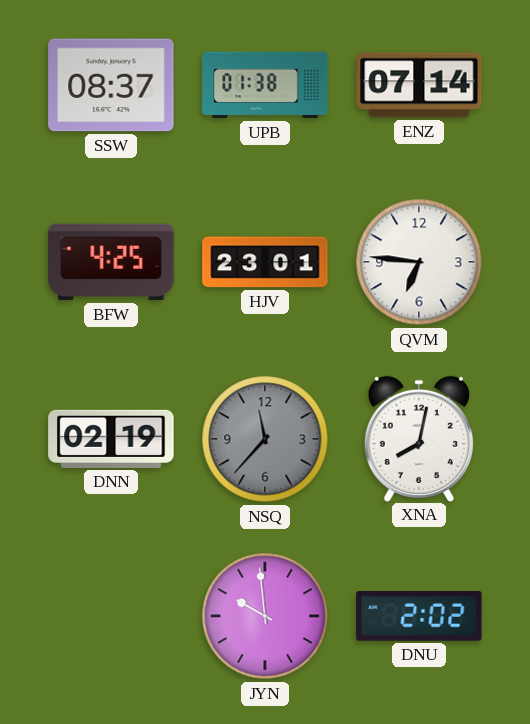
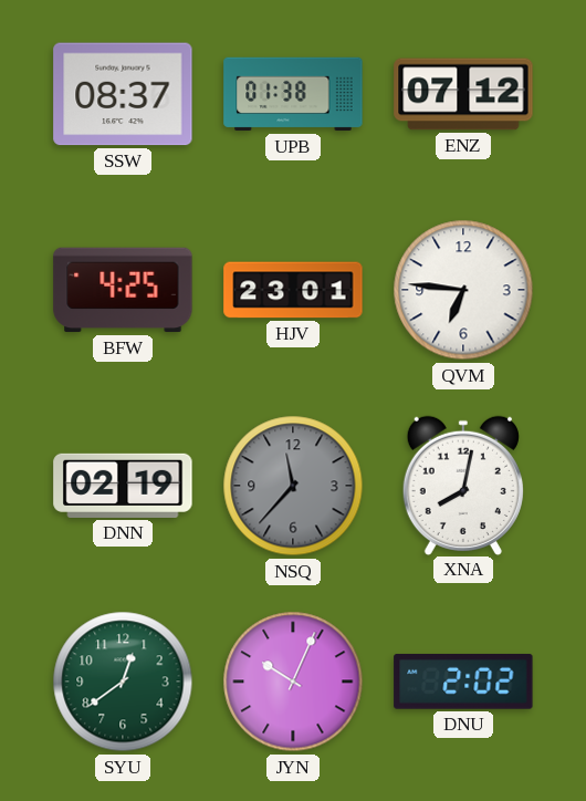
ENZ: 07:14 -> 07:12
SYU: none -> 12:39
JYN: 9:59 -> 10:04
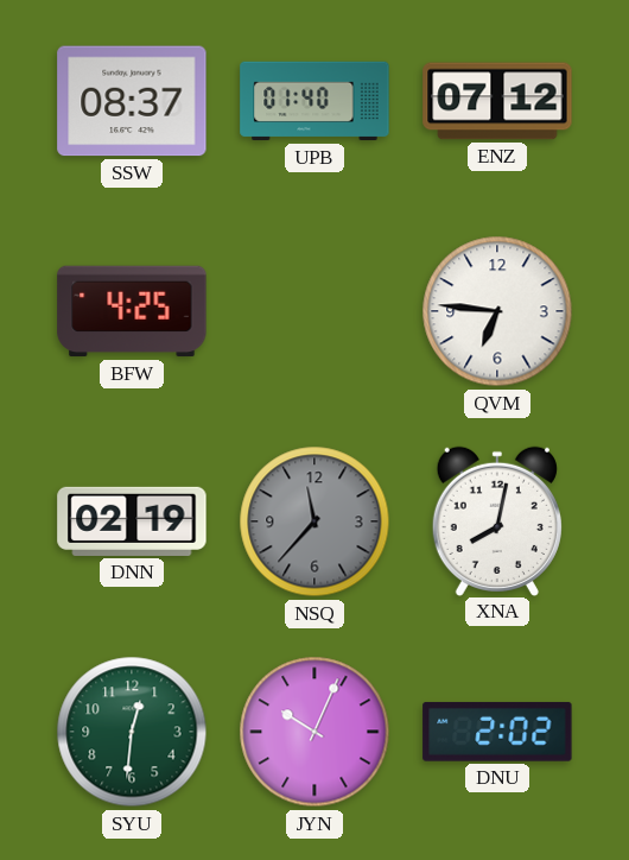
UPB: 01:38 -> 01:40
HJV: 23:01 -> none
SYU: 12:39 -> 12:31
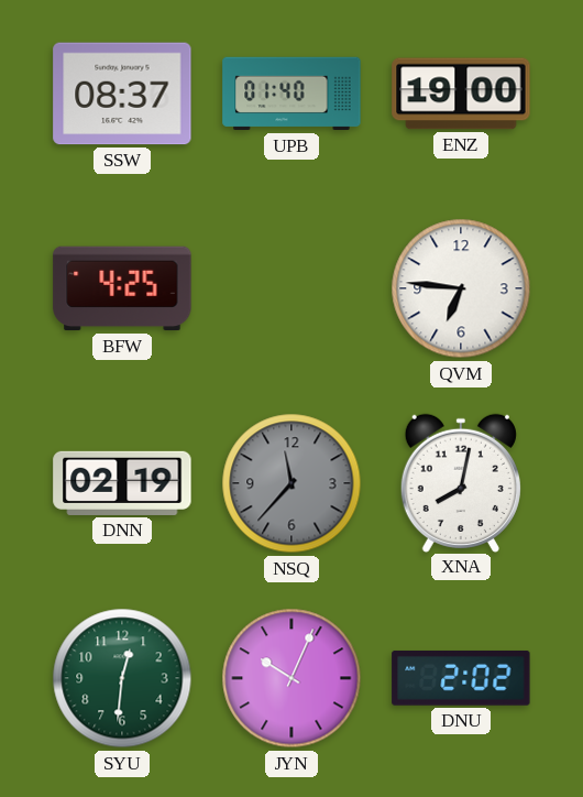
ENZ: 07:12 -> 19:00
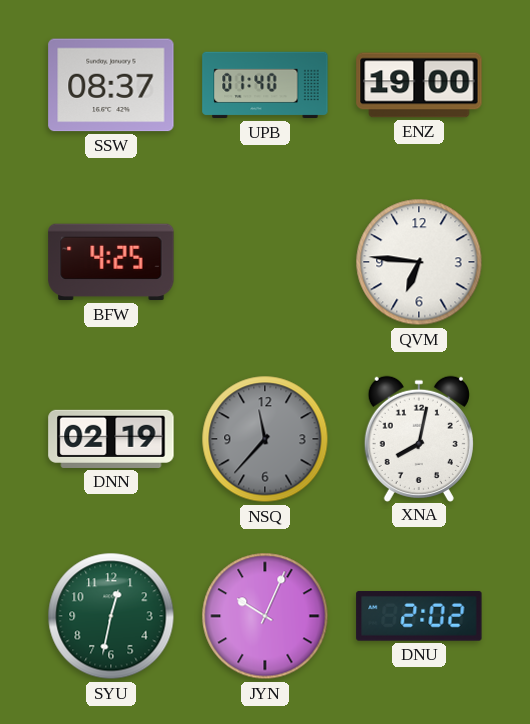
SYU: 12:31 -> 12:32
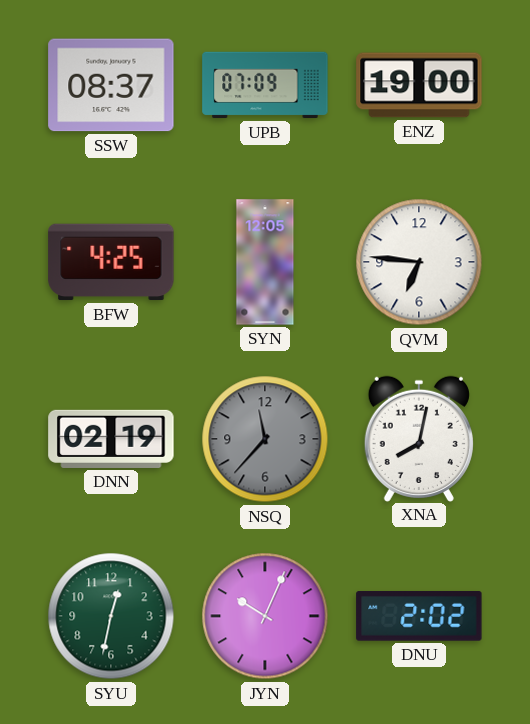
UPB: 01:40 -> 07:09
SYN: none -> 12:05
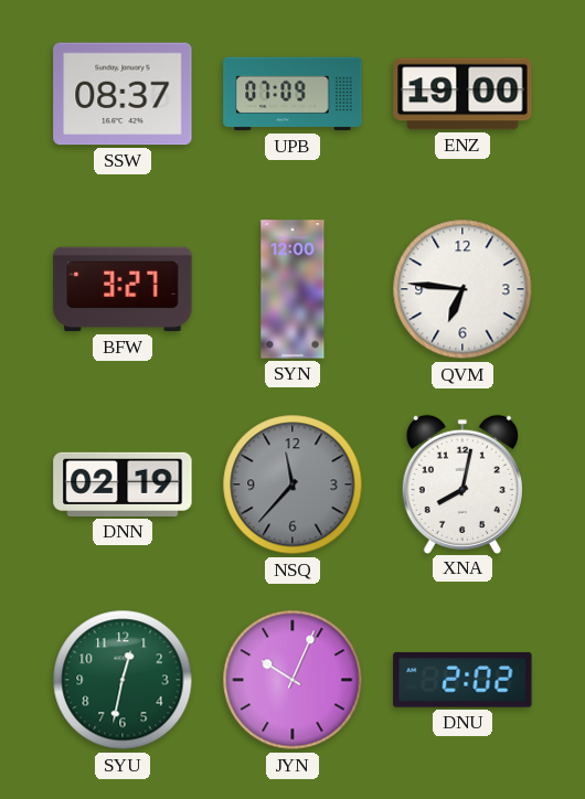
BFW: 4:25 -> 3:27
SYN: 12:05 -> 12:00
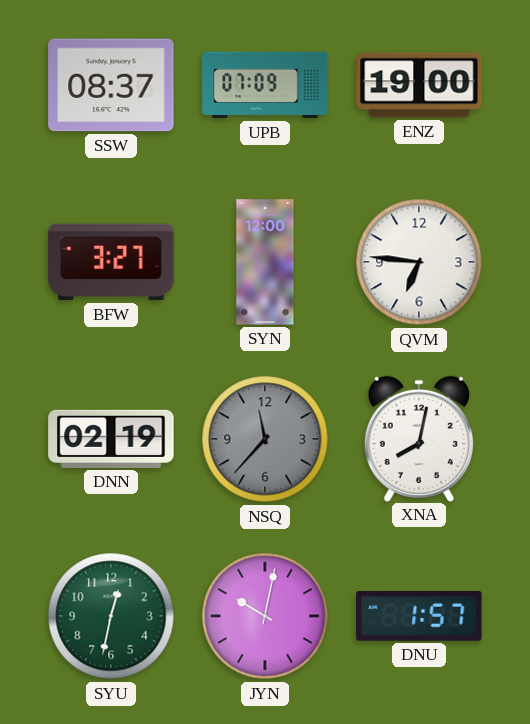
JYN: 10:04 -> 10:02
DNU: 2:02 -> 1:57
